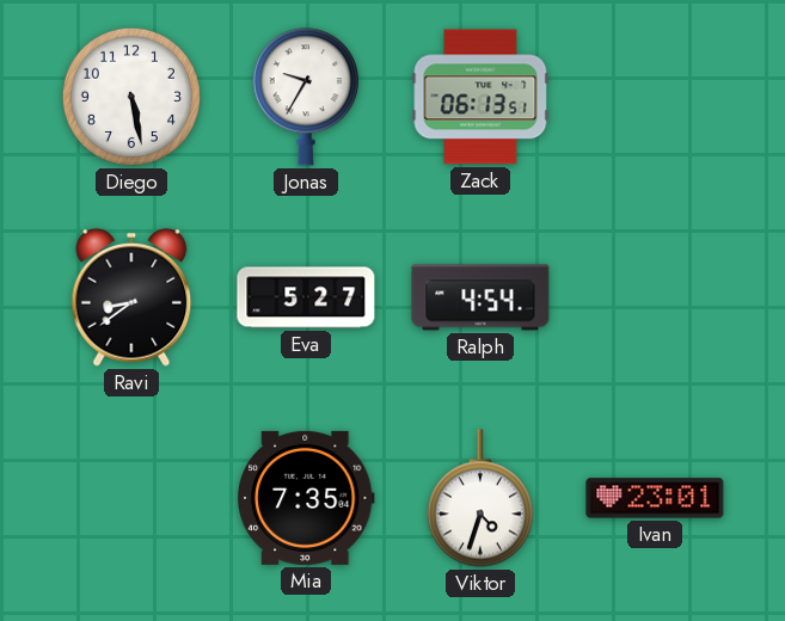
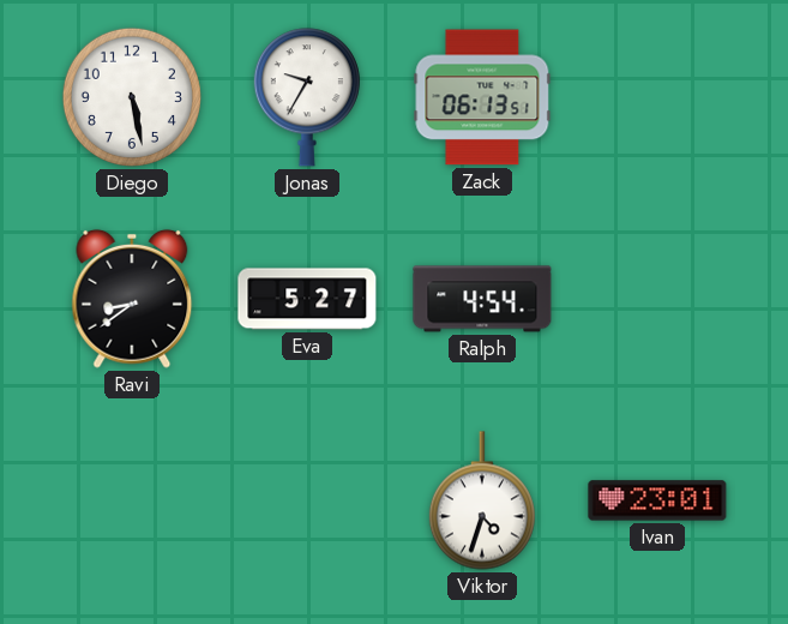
Mia: 7:35 -> none
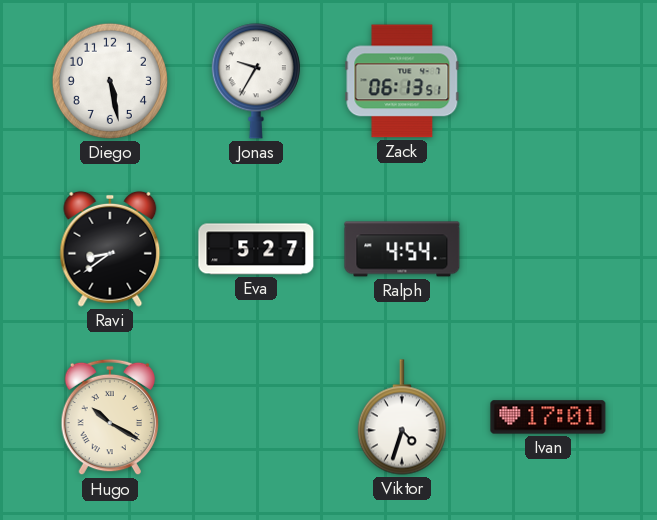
Hugo: none -> 10:20
Ivan: 23:01 -> 17:01
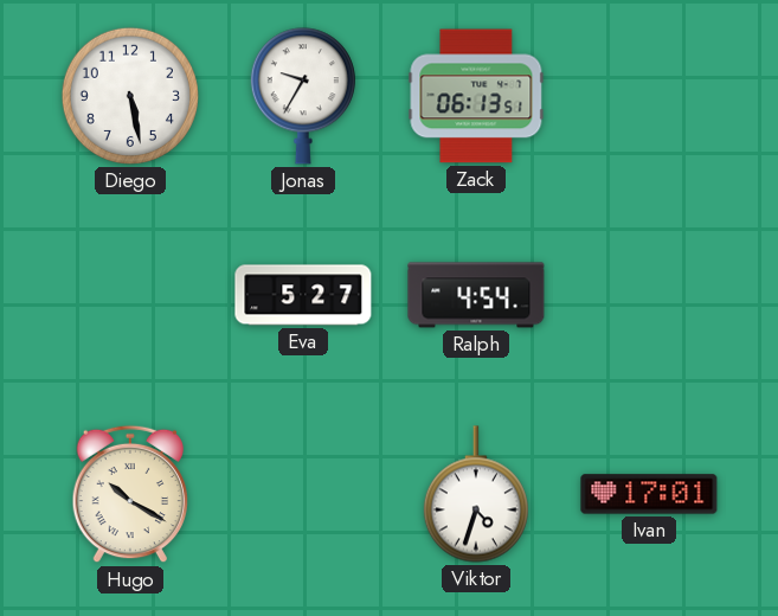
Ravi: 8:39 -> none
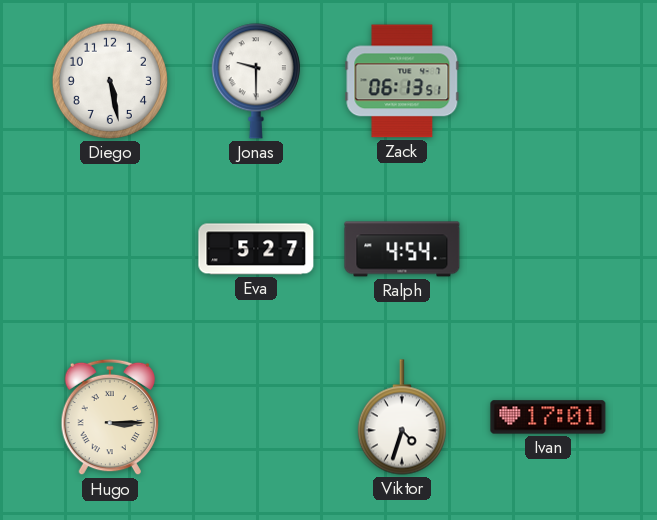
Jonas: 9:35 -> 9:30
Hugo: 10:20 -> 3:15
